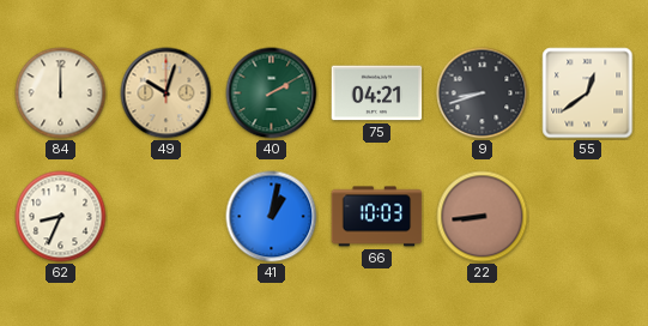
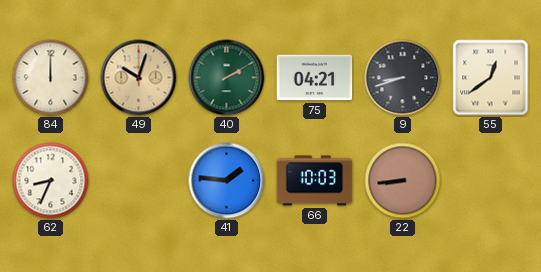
41: 1:02 -> 1:46
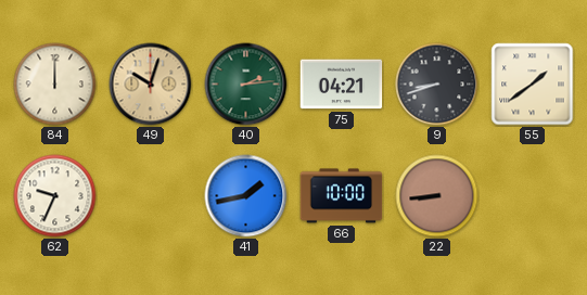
40: 2:10 -> 2:14
55: 12:39 -> 1:39
62: 8:34 -> 9:34
41: 1:46 -> 1:43
66: 10:03 -> 10:00
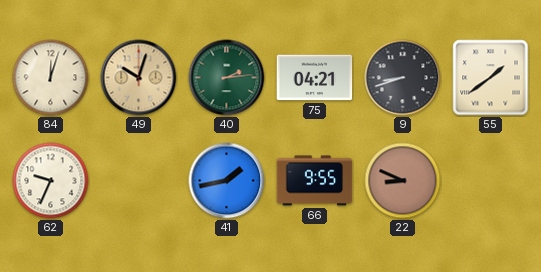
84: 12:00 -> 12:03
66: 10:00 -> 9:55
22: 8:44 -> 8:49
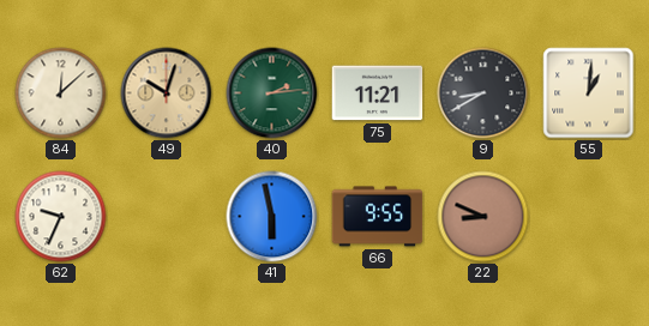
84: 12:03 -> 12:08
75: 04:21 -> 11:21
9: 8:42 -> 8:40
55: 1:39 -> 1:01
41: 1:43 -> 5:58
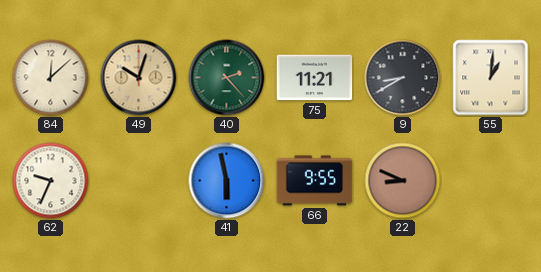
40: 2:14 -> 2:23
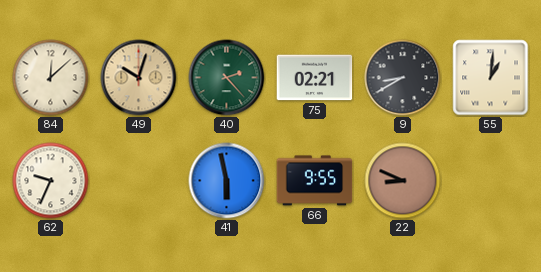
75: 11:21 -> 02:21
